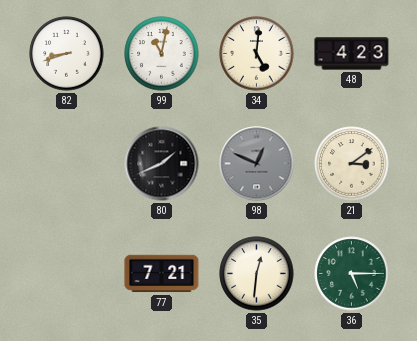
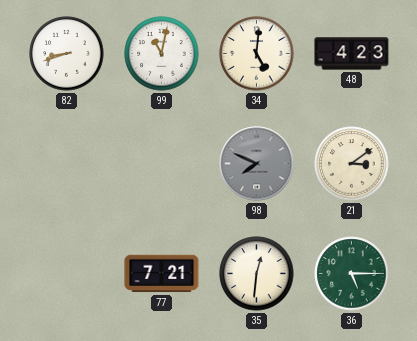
80: 1:41 -> none
98: 12:49 -> 7:49
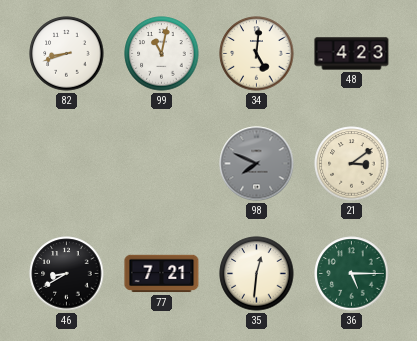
46: none -> 8:40
